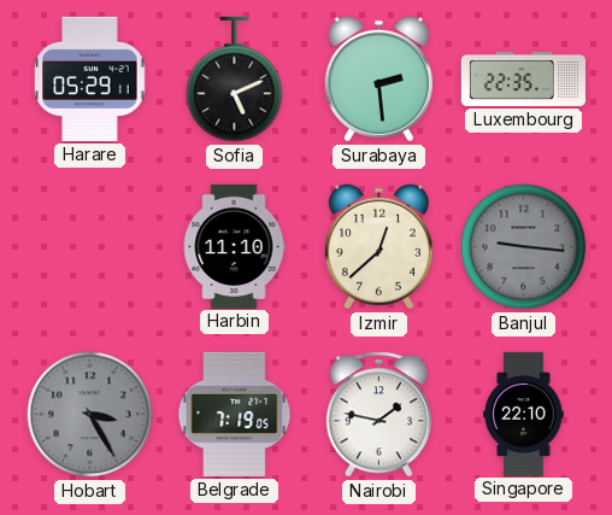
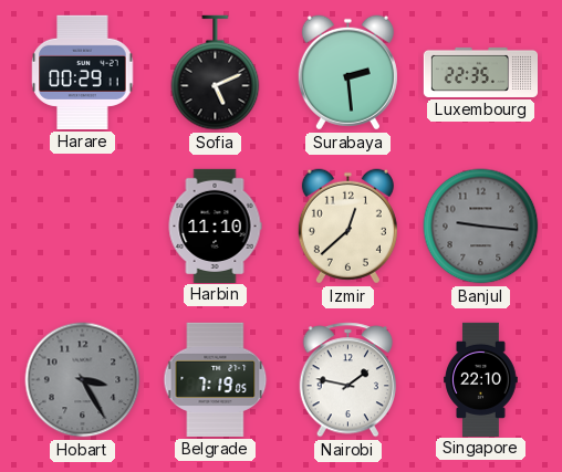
Harare: 05:29 -> 00:29
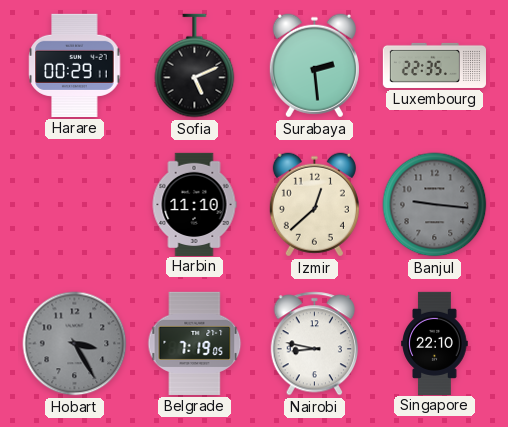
Nairobi: 1:47 -> 8:47
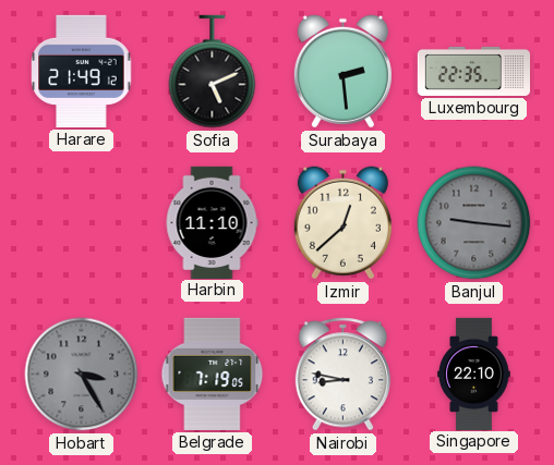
Harare: 00:29 -> 21:49
